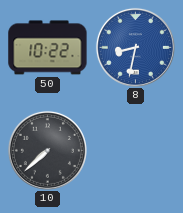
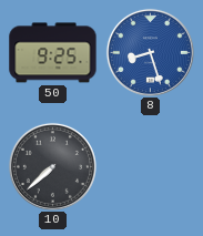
50: 10:22 -> 9:25
8: 8:32 -> 8:27
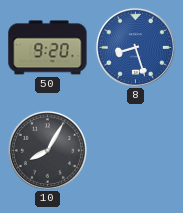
50: 9:25 -> 9:20
10: 7:38 -> 8:05
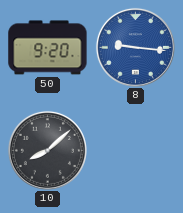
8: 8:27 -> 9:16
10: 8:05 -> 8:08
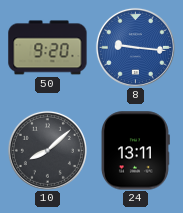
24: none -> 13:11
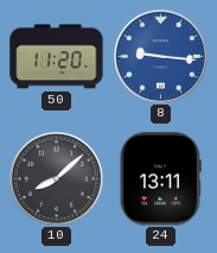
50: 9:20 -> 11:20
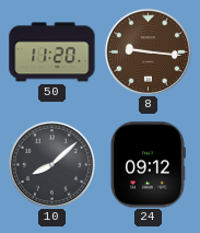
8 dial: blue -> brown
24: 13:11 -> 09:12
